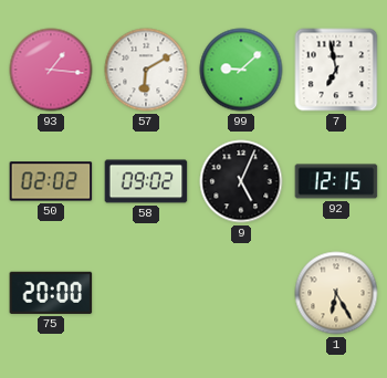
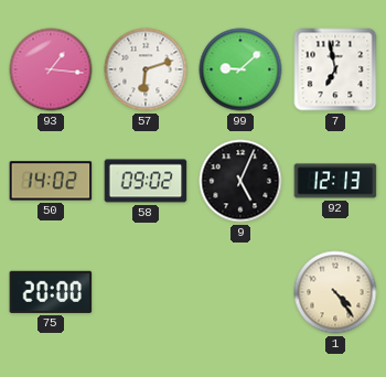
57: 6:10 -> 6:12
50: 02:02 -> 14:02
92: 12:15 -> 12:13
1: 6:25 -> 4:24
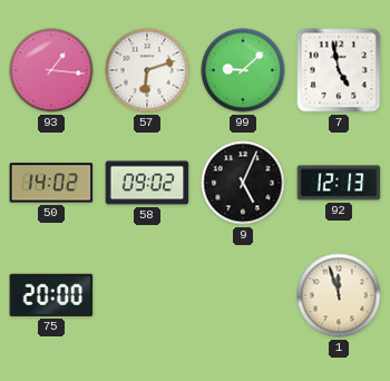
7: 6:58 -> 4:58
1: 4:24 -> 11:57
